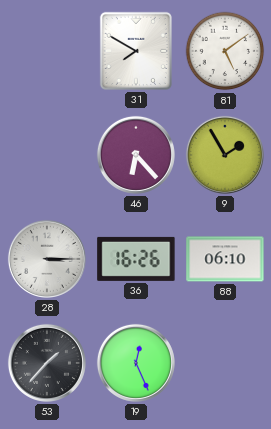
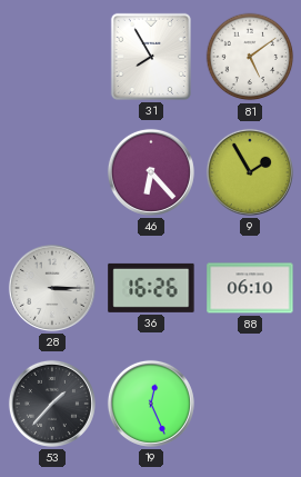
31: 7:50 -> 7:55
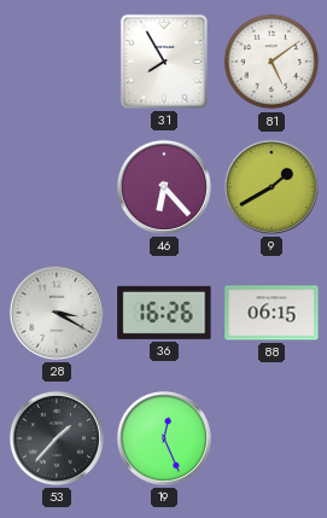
9: 1:55 -> 1:40
28: 3:15 -> 3:20
88: 06:10 -> 06:15
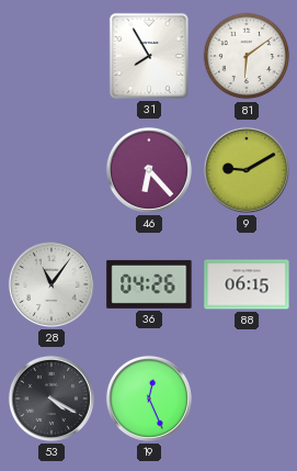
81: 5:09 -> 6:09
9: 1:40 -> 9:10
28: 3:20 -> 11:06
36: 16:26 -> 04:26
53: 1:37 -> 4:20
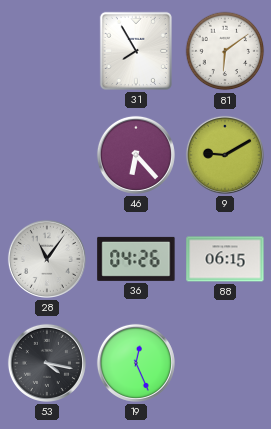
53: 4:20 -> 4:17
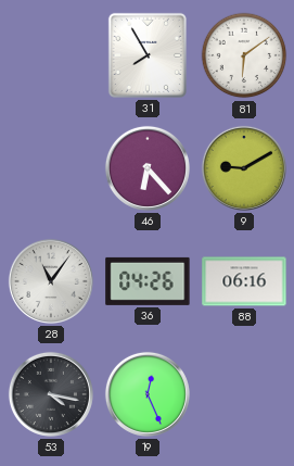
88: 06:15 -> 06:16
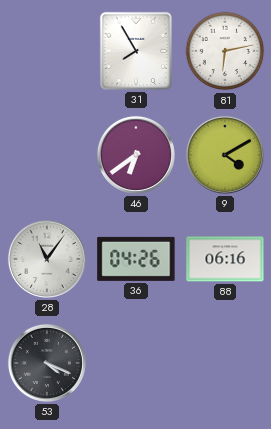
81: 6:09 -> 6:13
46: 6:23 -> 6:39
9: 9:10 -> 4:10
53: 4:17 -> 4:19
19: 12:26 -> none
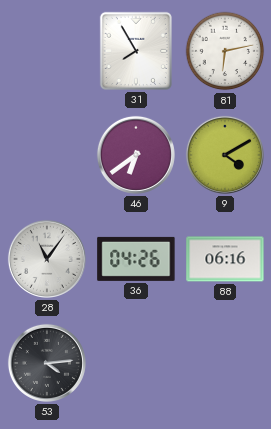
53: 4:19 -> 4:14
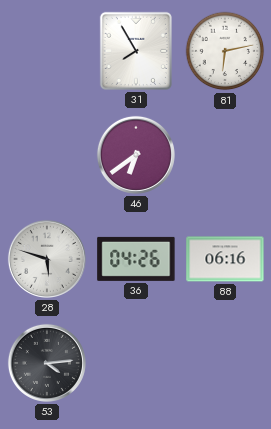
9: 4:10 -> none
28: 11:06 -> 5:48
